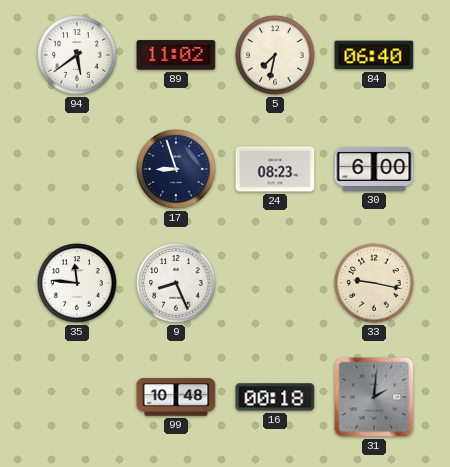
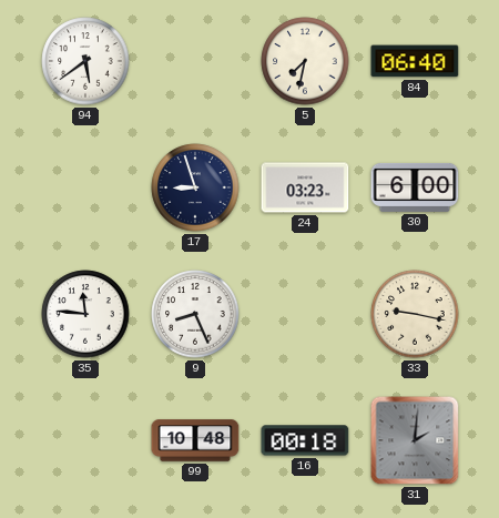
89: 11:02 -> none
24: 08:23 -> 03:23
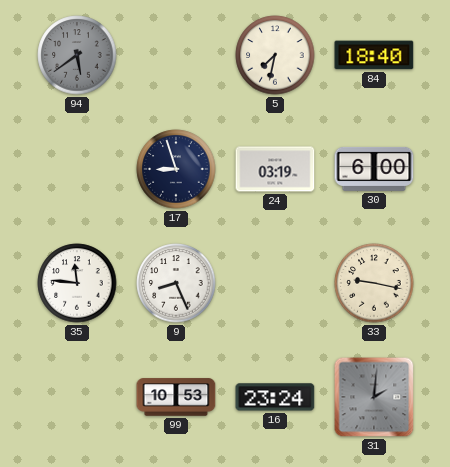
94 dial: white -> grey
84: 06:40 -> 18:40
24: 03:23 -> 03:19
99: 10:48 -> 10:53
16: 00:18 -> 23:24
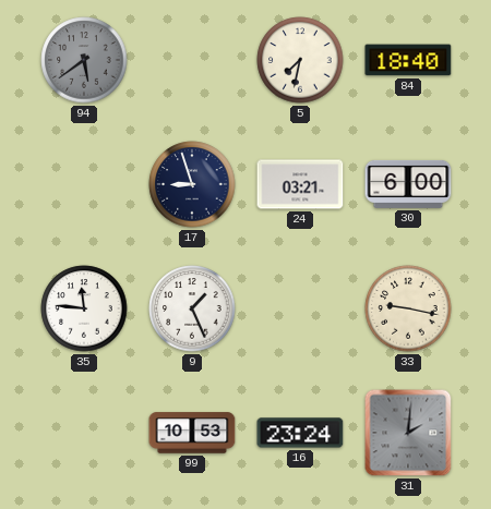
24: 03:19 -> 03:21
9: 8:26 -> 1:26
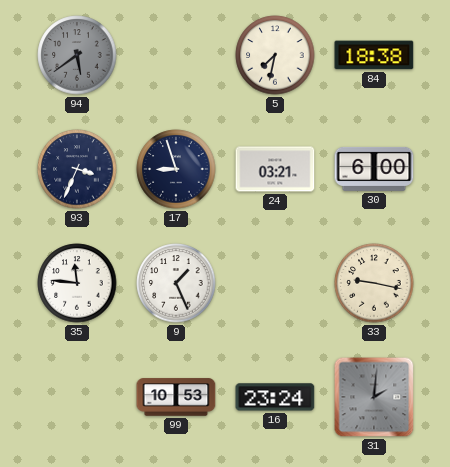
84: 18:40 -> 18:38
93: none -> 3:34
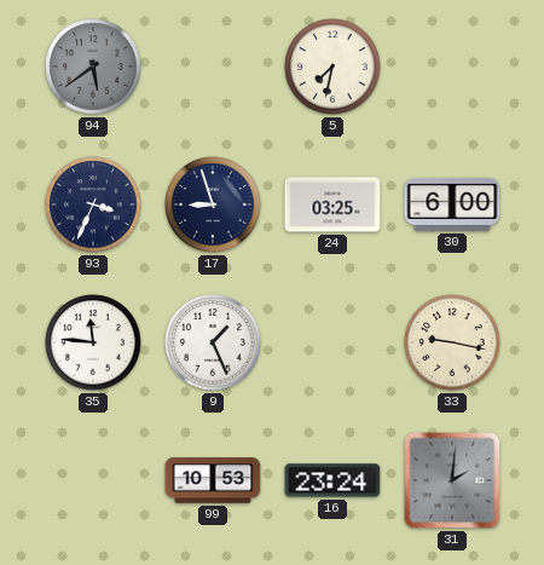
84: 18:38 -> none
24: 03:21 -> 03:25
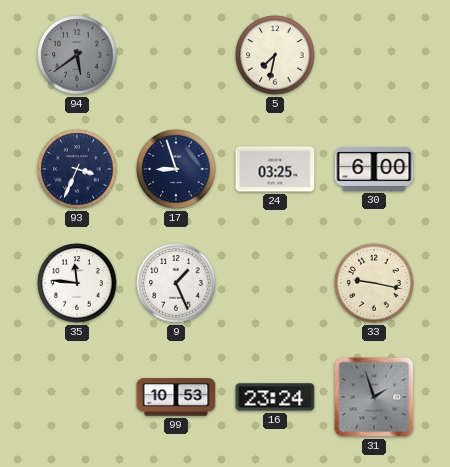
31: 2:01 -> 1:57
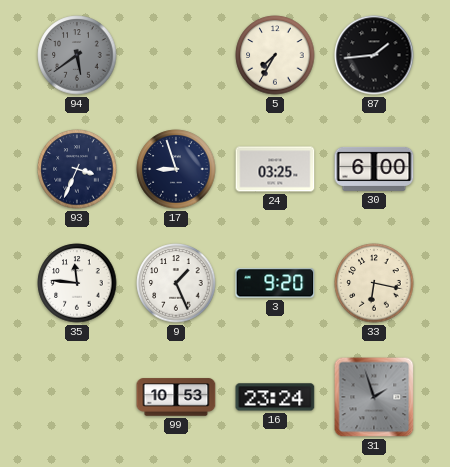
5: 7:32 -> 7:35
87: none -> 1:44
3: none -> 9:20
33: 9:17 -> 6:17
